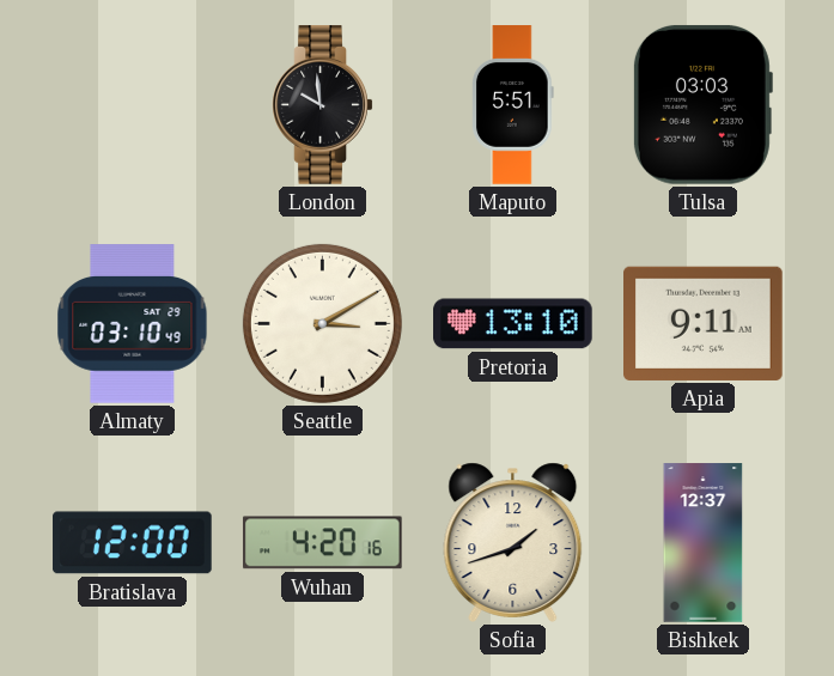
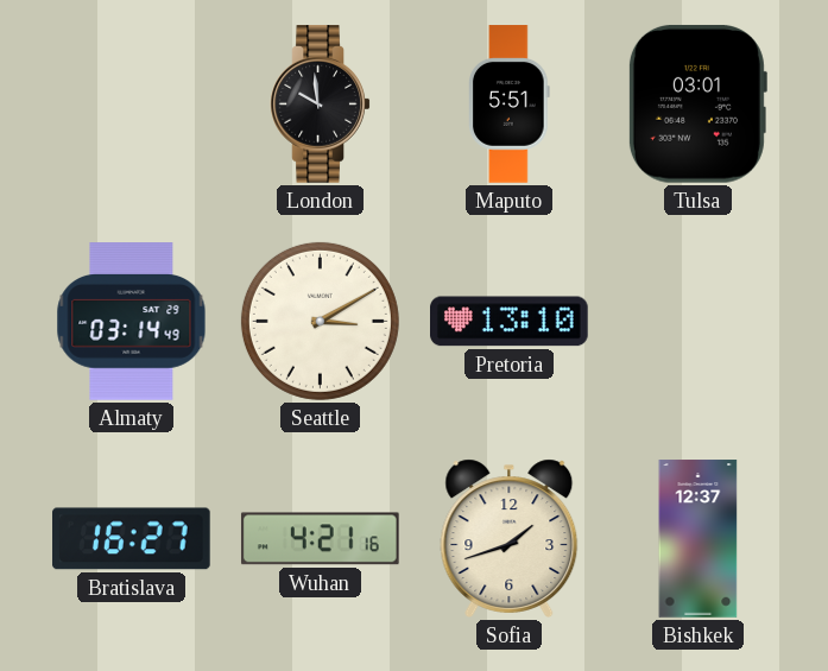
Tulsa: 03:03 -> 03:01
Almaty: 03:10 -> 03:14
Apia: 9:11 -> none
Bratislava: 12:00 -> 16:27
Wuhan: 4:20 -> 4:21
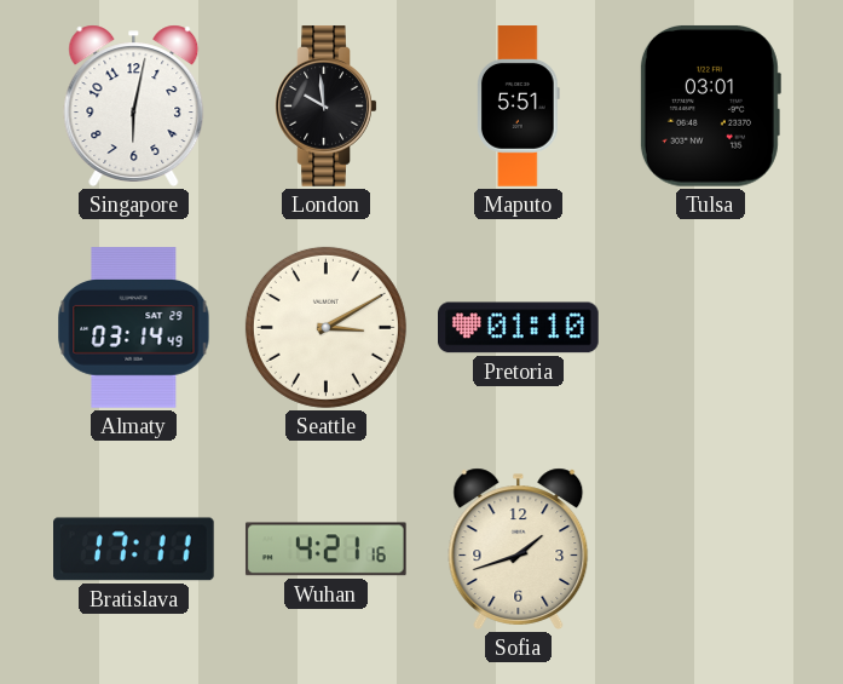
Singapore: none -> 6:02
Pretoria: 13:10 -> 01:10
Bratislava: 16:27 -> 17:11
Bishkek: 12:37 -> none
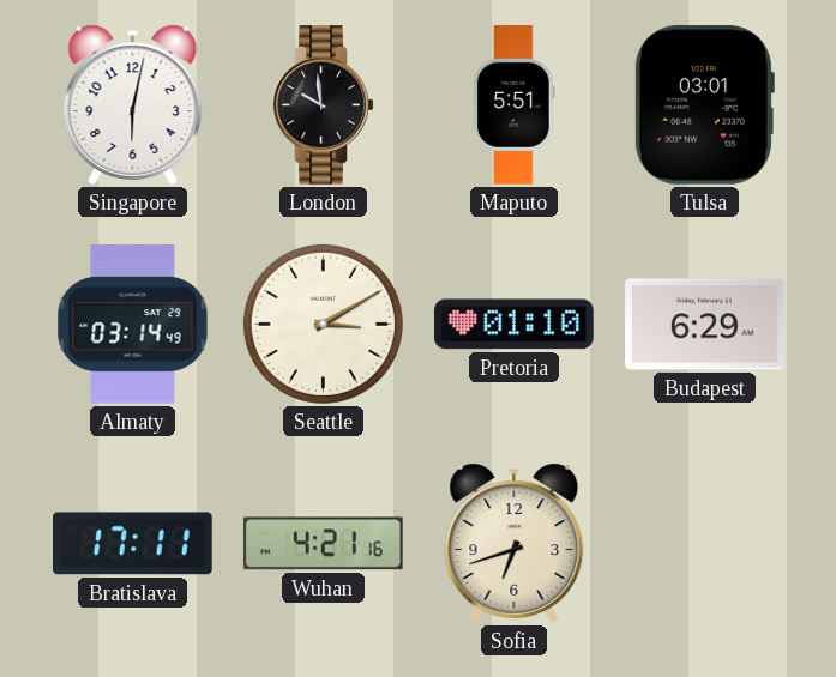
Budapest: none -> 6:29
Sofia: 1:42 -> 6:42
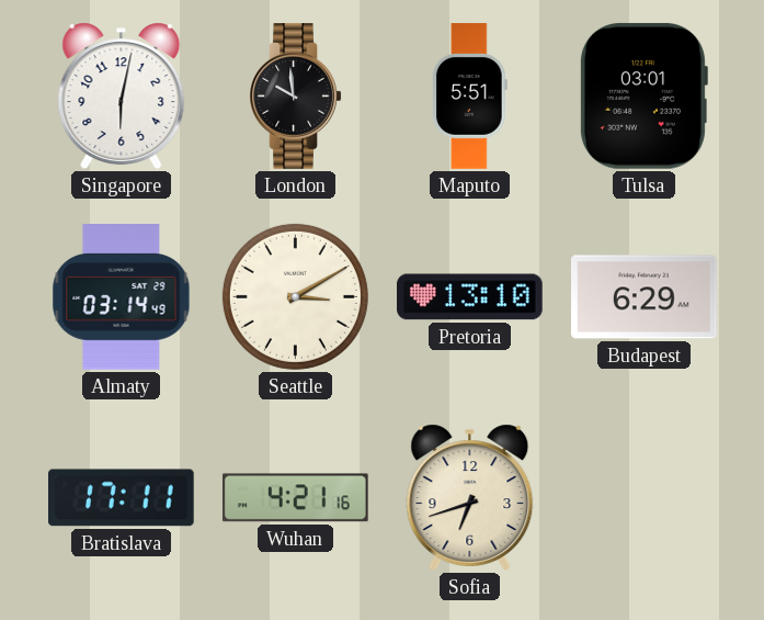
Pretoria: 01:10 -> 13:10
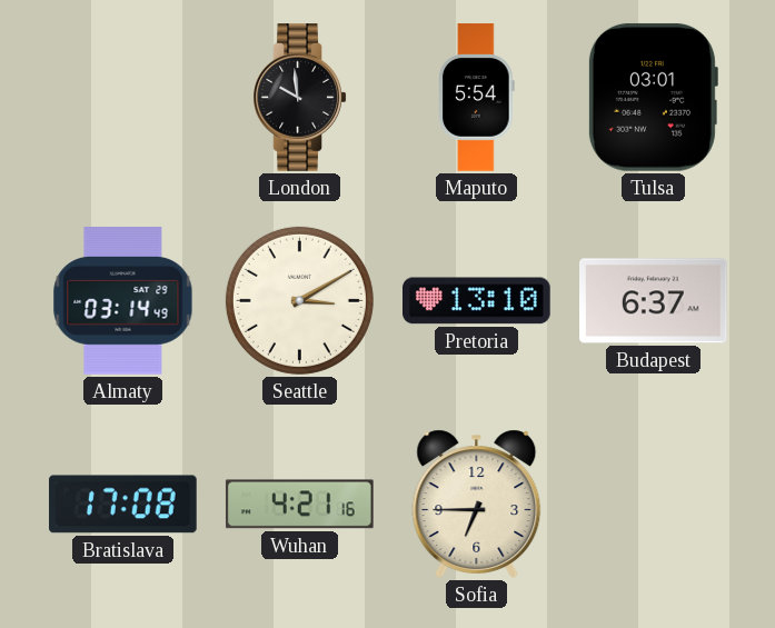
Singapore: 6:02 -> none
Maputo: 5:51 -> 5:54
Budapest: 6:29 -> 6:37
Bratislava: 17:11 -> 17:08
Sofia: 6:42 -> 6:45
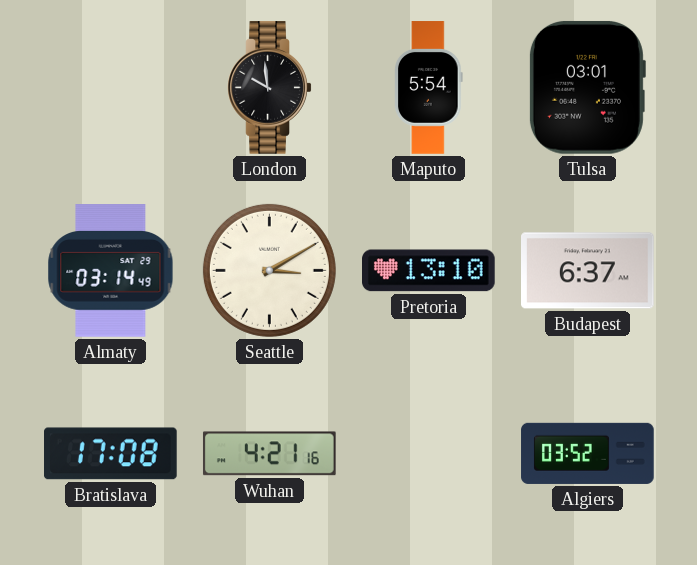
Sofia: 6:45 -> none
Algiers: none -> 03:52
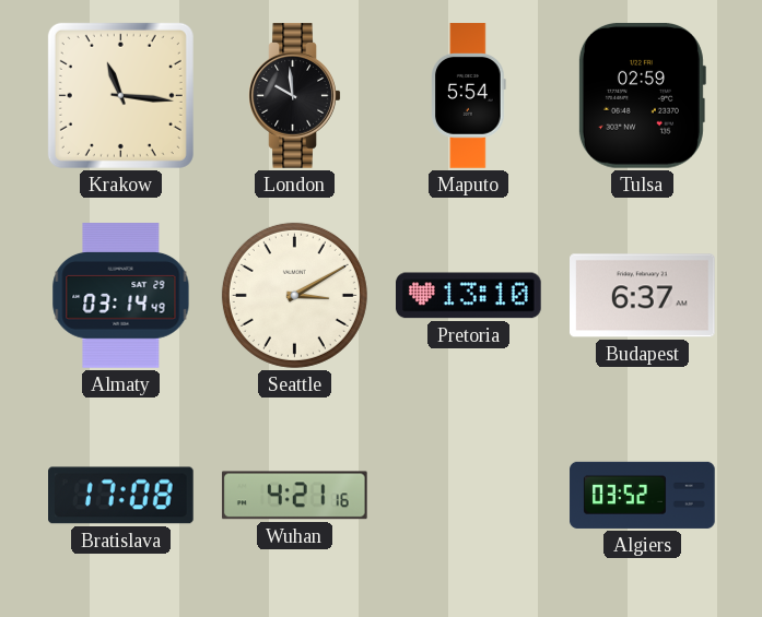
Krakow: none -> 11:16
Tulsa: 03:01 -> 02:59
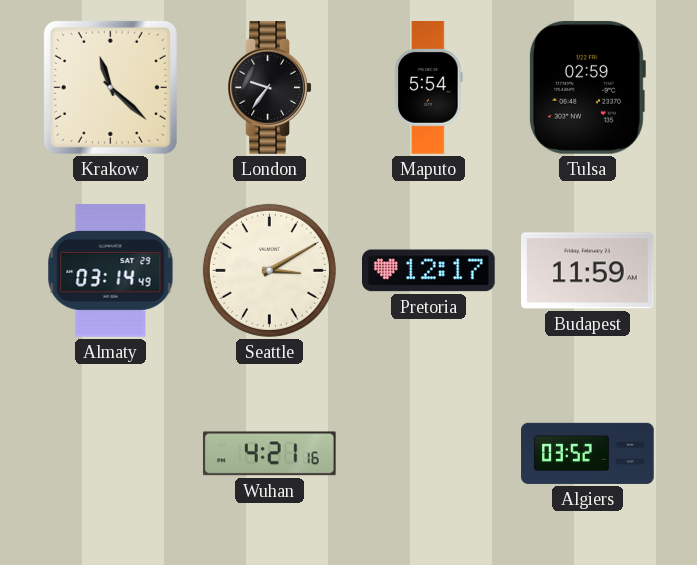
Krakow: 11:16 -> 11:22
London: 9:59 -> 9:36
Pretoria: 13:10 -> 12:17
Budapest: 6:37 -> 11:59
Bratislava: 17:08 -> none
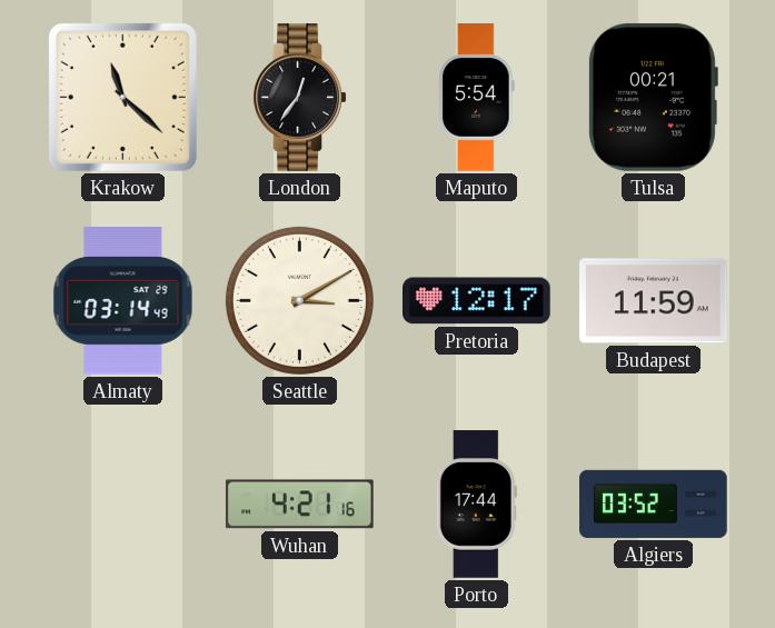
London: 9:36 -> 12:36
Tulsa: 02:59 -> 00:21
Porto: none -> 17:44
